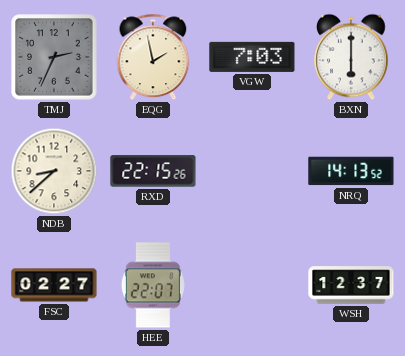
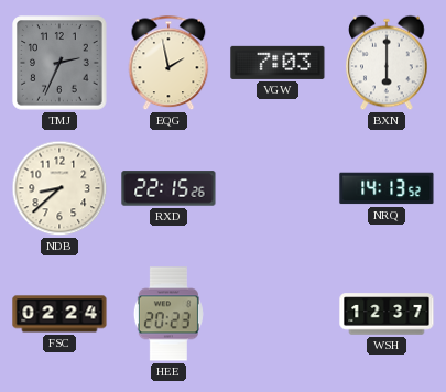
FSC: 02:27 -> 02:24
HEE: 22:07 -> 20:23
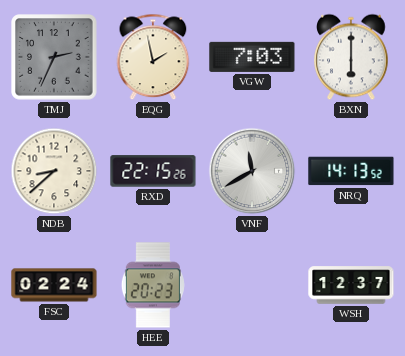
VNF: none -> 11:40
